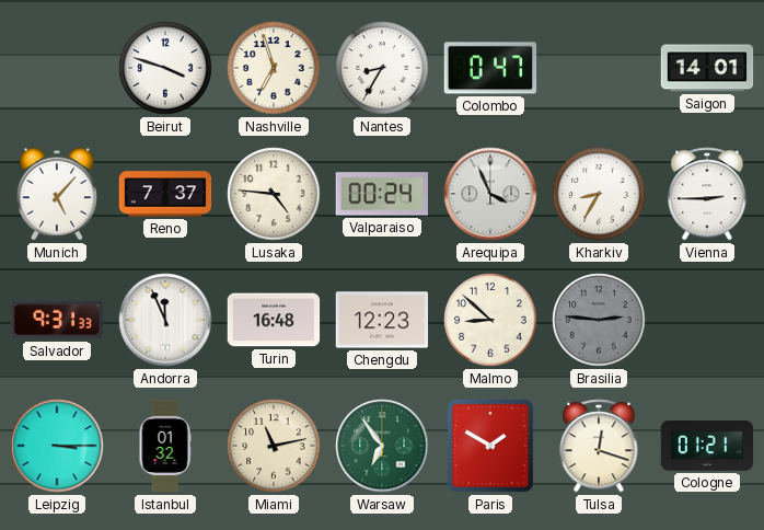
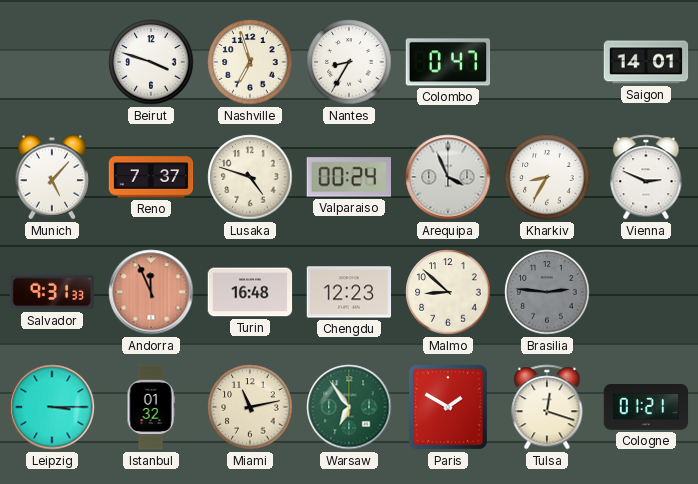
Lusaka: 4:46 -> 4:48
Vienna: 2:45 -> 2:49
Andorra dial: white -> salmon
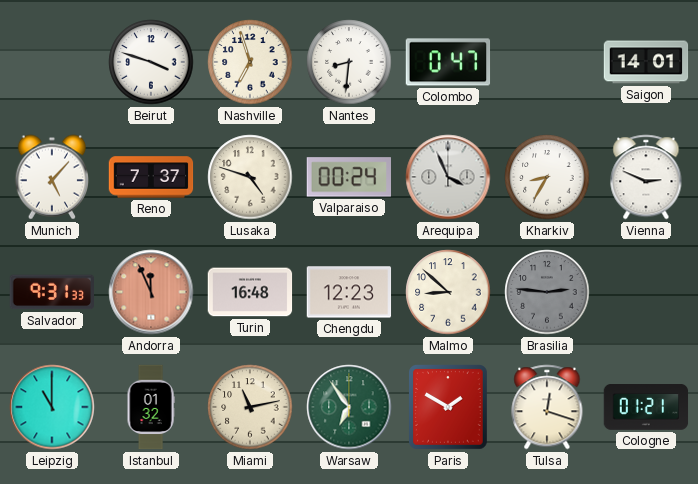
Nantes: 8:35 -> 8:31
Leipzig: 3:15 -> 11:00
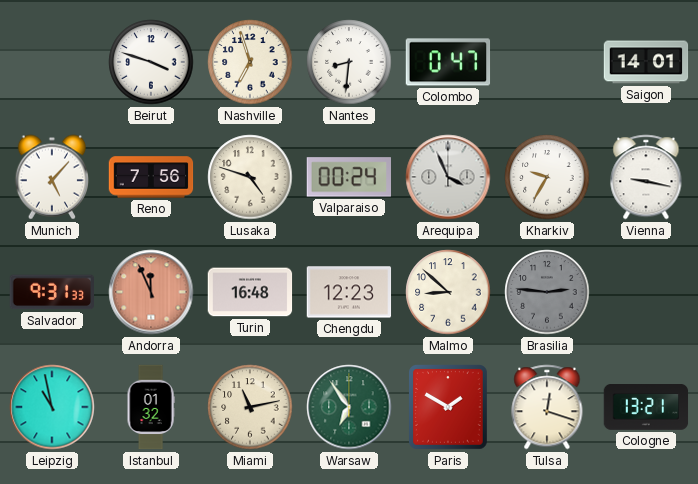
Reno: 7:37 -> 7:56
Kharkiv: 8:35 -> 9:35
Vienna: 2:49 -> 9:17
Leipzig: 11:00 -> 10:58
Cologne: 01:21 -> 13:21
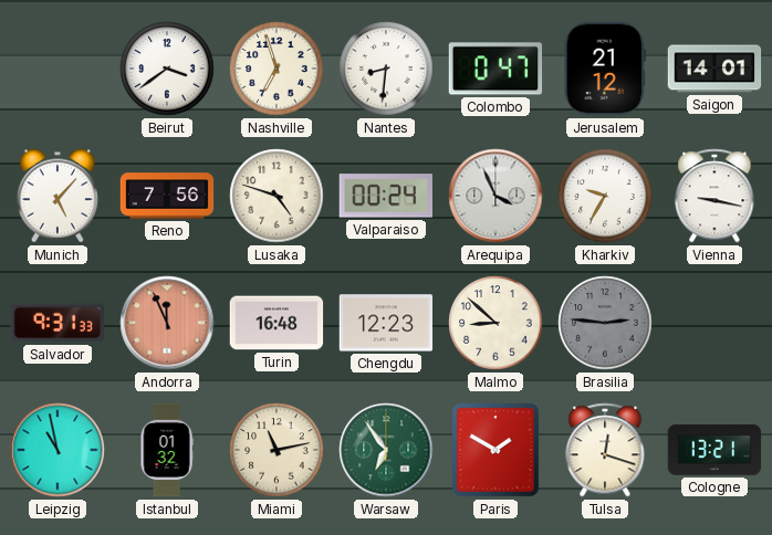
Beirut: 3:48 -> 3:39
Jerusalem: none -> 21:12
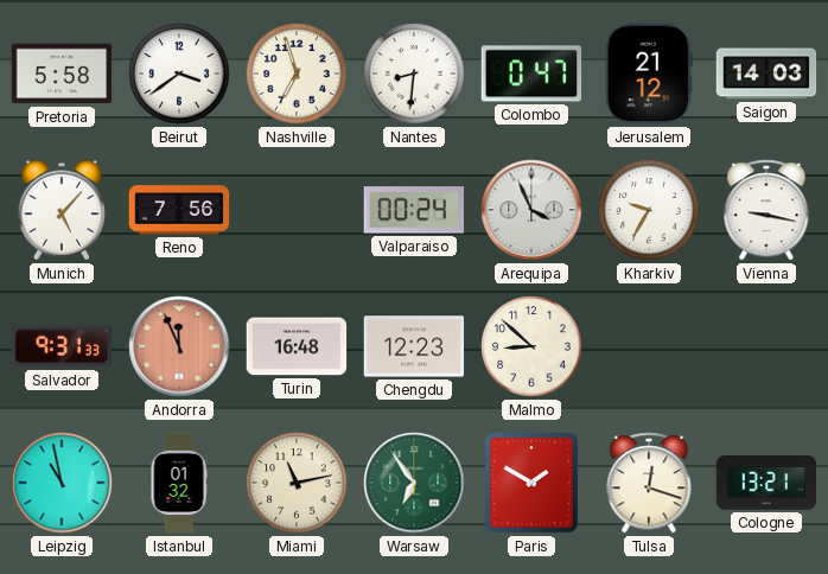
Pretoria: none -> 5:58
Saigon: 14:01 -> 14:03
Lusaka: 4:48 -> none
Brasilia: 2:46 -> none
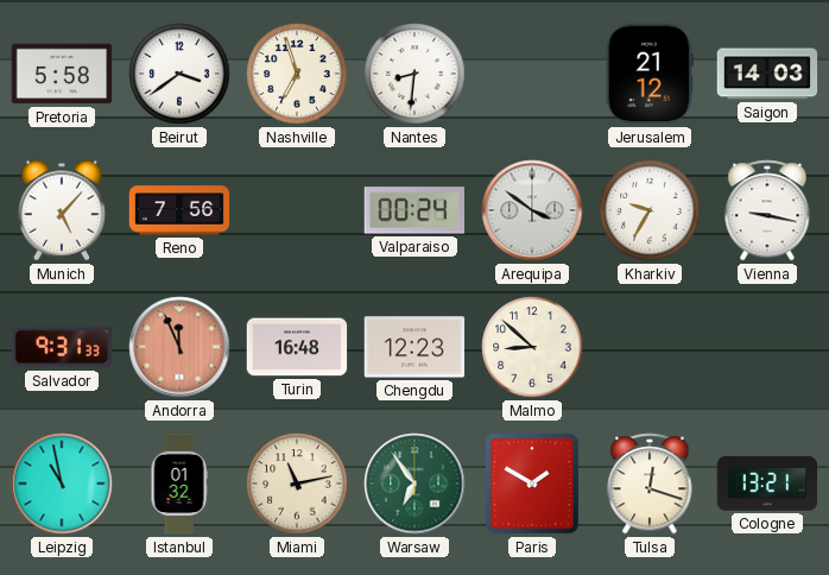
Colombo: 0:47 -> none
Arequipa: 3:56 -> 3:51
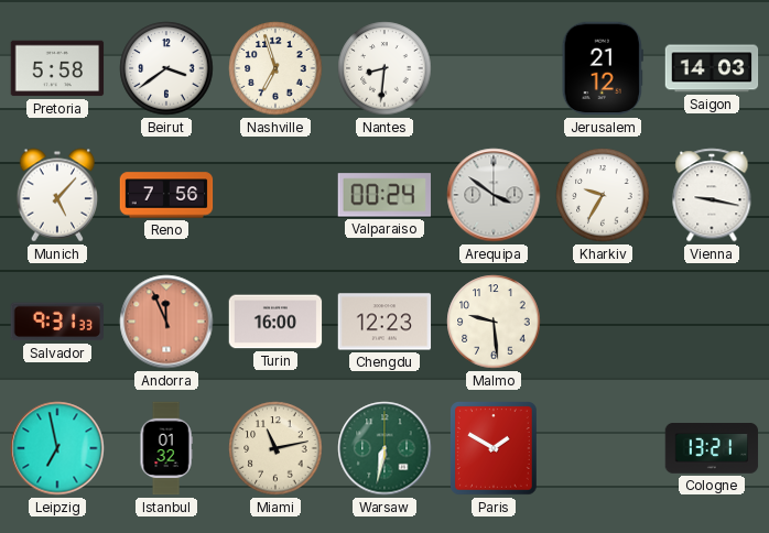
Turin: 16:48 -> 16:00
Malmo: 8:52 -> 9:29
Leipzig: 10:58 -> 6:58
Warsaw: 6:54 -> 6:32
Tulsa: 12:18 -> none
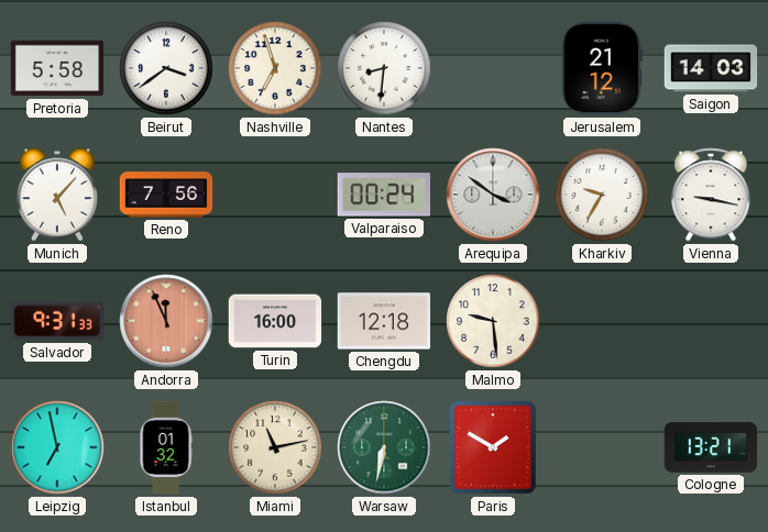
Chengdu: 12:23 -> 12:18
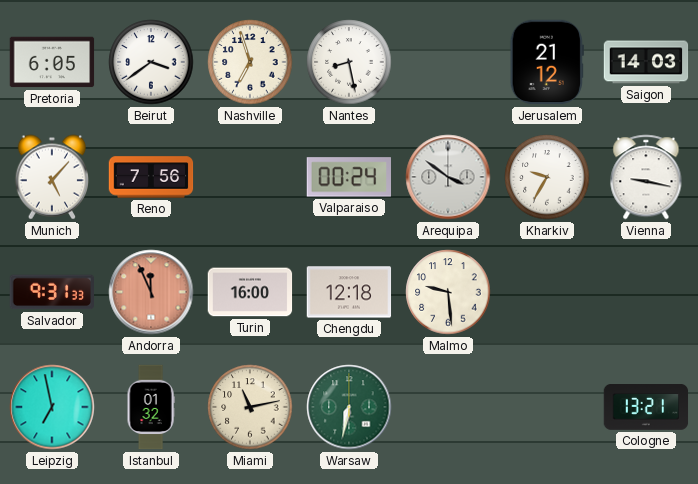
Pretoria: 5:58 -> 6:05
Nantes: 8:31 -> 8:28
Paris: 1:50 -> none
